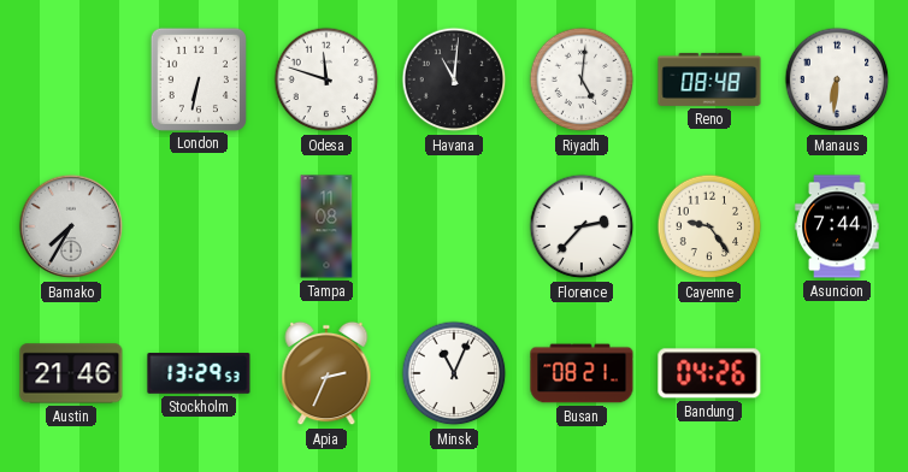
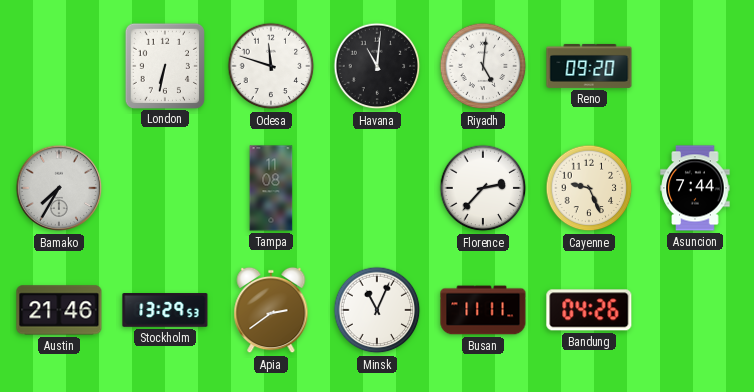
Reno: 08:48 -> 09:20
Manaus: 6:31 -> none
Cayenne: 9:24 -> 9:26
Apia: 2:34 -> 2:39
Busan: 08:21 -> 11:11
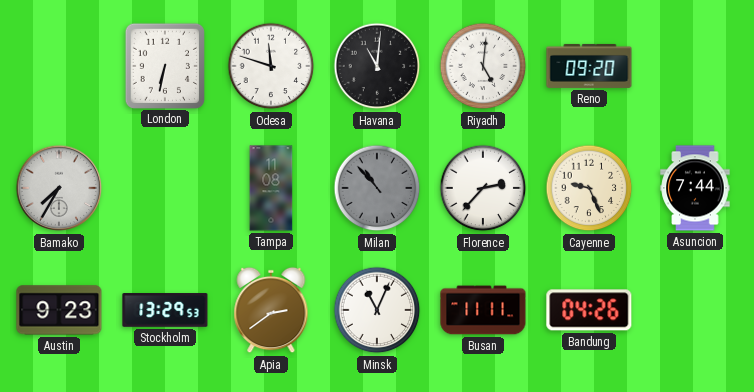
Milan: none -> 10:53
Austin: 21:46 -> 9:23
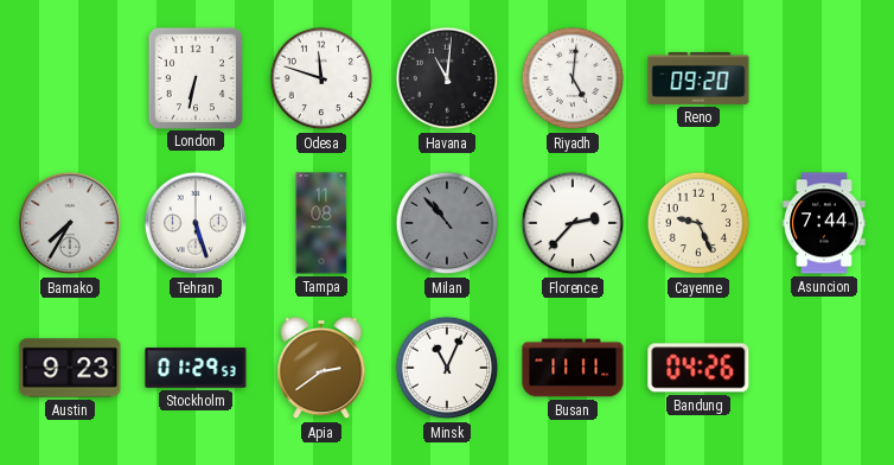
Tehran: none -> 5:27
Stockholm: 13:29 -> 01:29
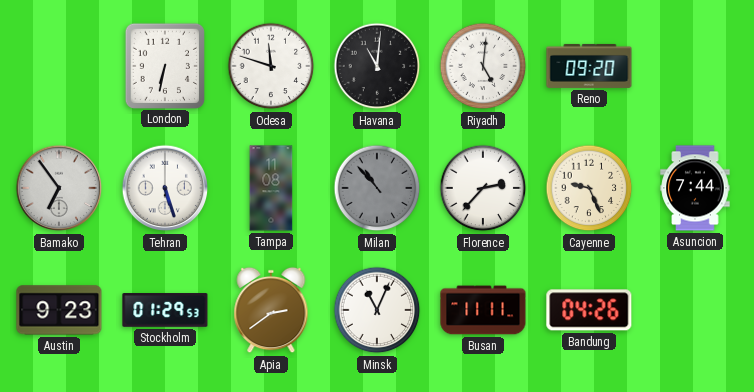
Bamako: 7:35 -> 6:54
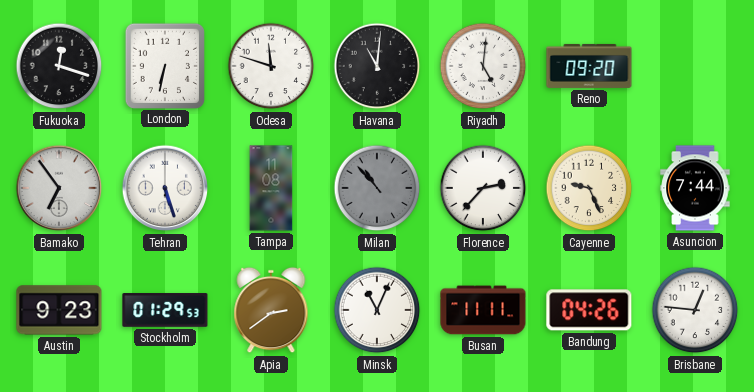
Fukuoka: none -> 12:18
Brisbane: none -> 12:46
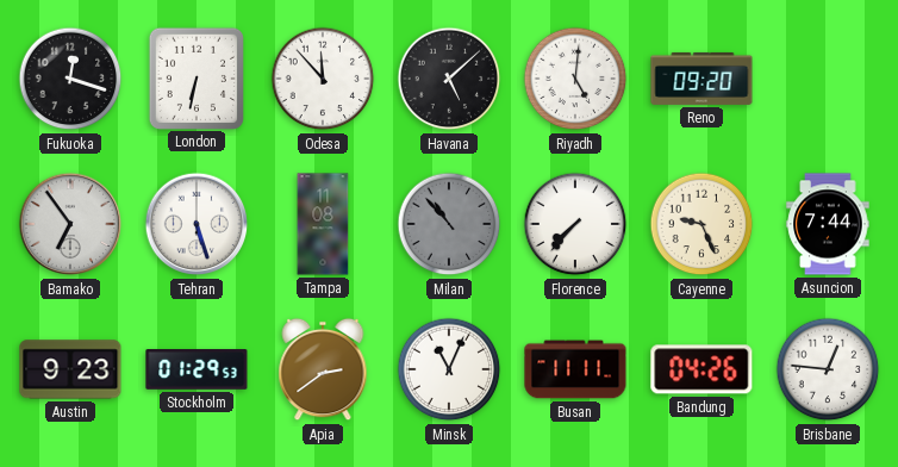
Odesa: 11:48 -> 11:53
Havana: 11:01 -> 5:08
Florence: 2:37 -> 7:37
